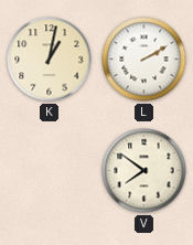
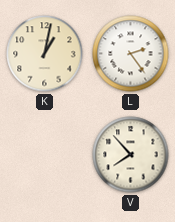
L: 2:10 -> 2:24
V: 7:51 -> 7:53
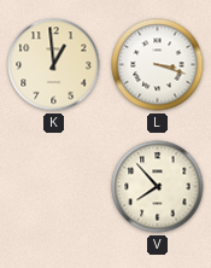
K: 1:02 -> 12:59
L: 2:24 -> 3:18
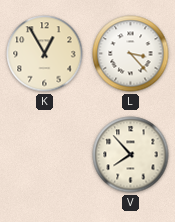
K: 12:59 -> 12:55
L: 3:18 -> 3:23
